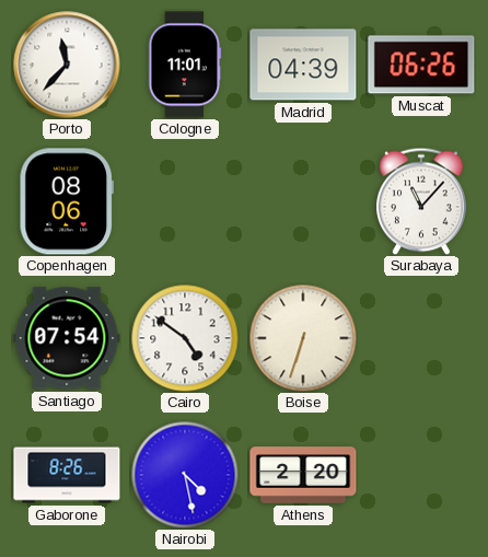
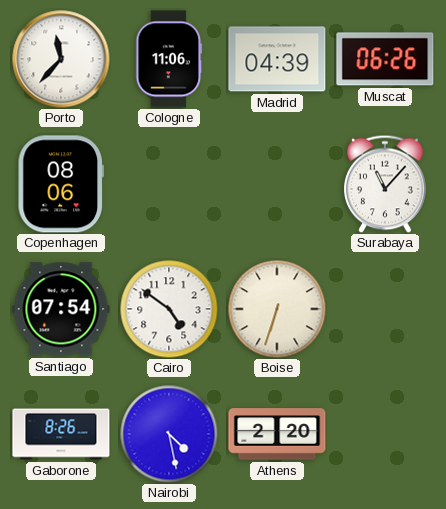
Cologne: 11:01 -> 11:06
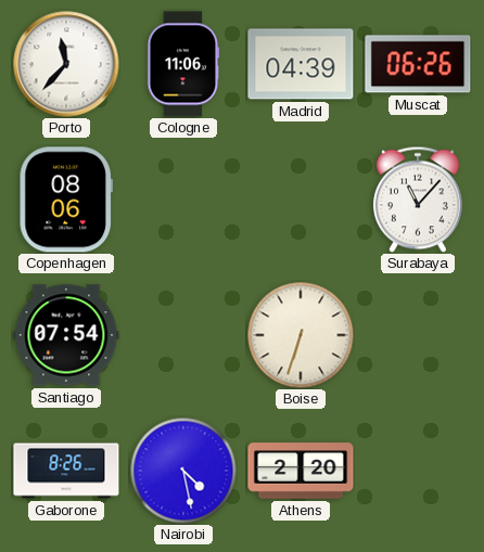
Cairo: 4:51 -> none
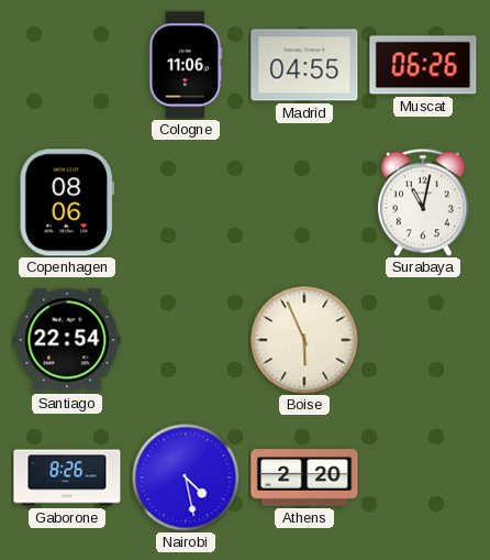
Porto: 11:37 -> none
Madrid: 04:39 -> 04:55
Surabaya: 11:07 -> 11:02
Santiago: 07:54 -> 22:54
Boise: 6:33 -> 5:56
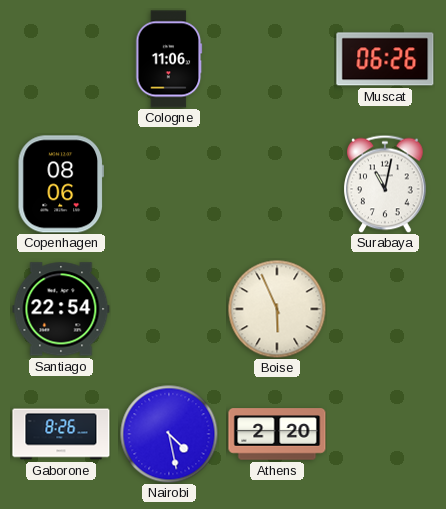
Madrid: 04:55 -> none
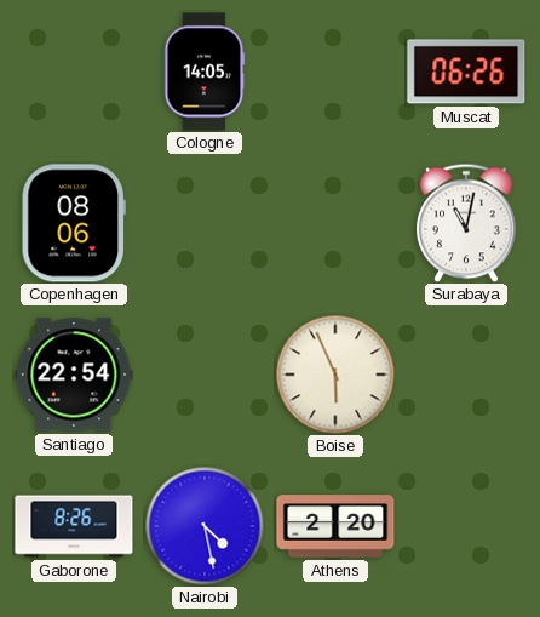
Cologne: 11:06 -> 14:05
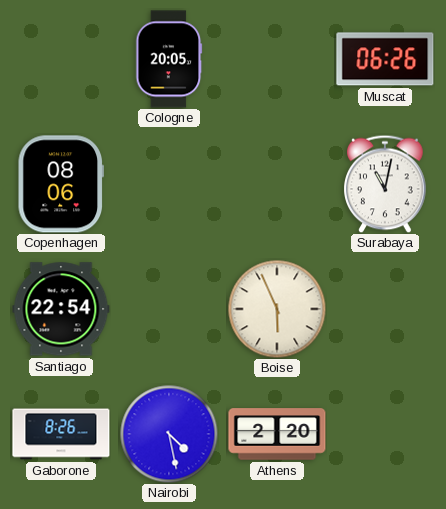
Cologne: 14:05 -> 20:05
